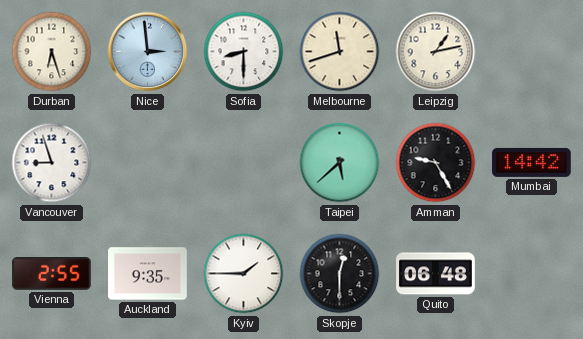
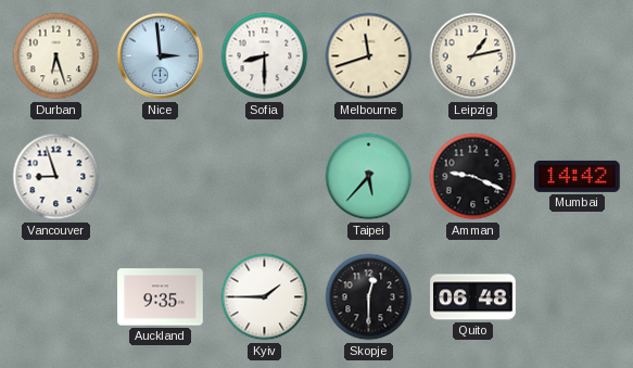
Taipei: 5:38 -> 5:37
Amman: 9:25 -> 9:19
Vienna: 2:55 -> none
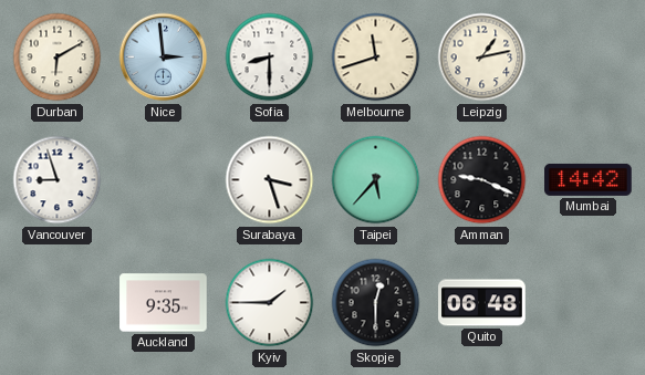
Durban: 6:27 -> 6:10
Surabaya: none -> 3:27
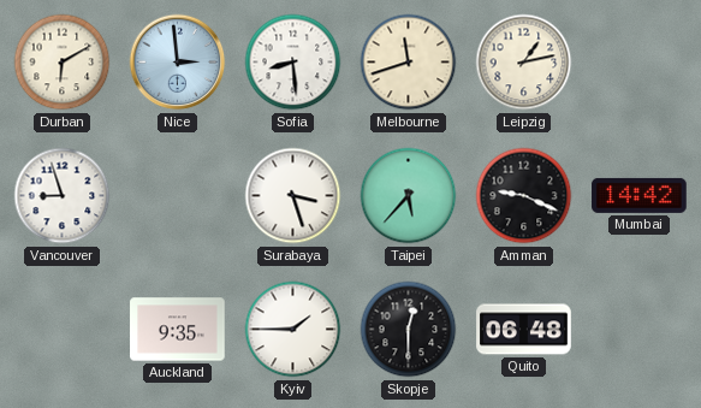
Sofia: 8:30 -> 8:29
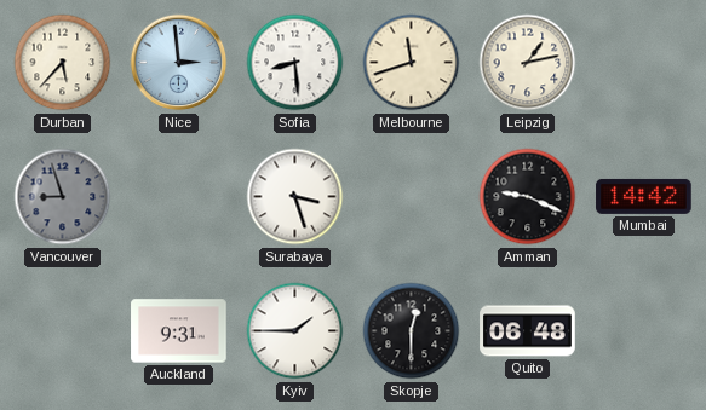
Durban: 6:10 -> 5:37
Vancouver dial: white -> grey
Taipei: 5:37 -> none
Auckland: 9:35 -> 9:31
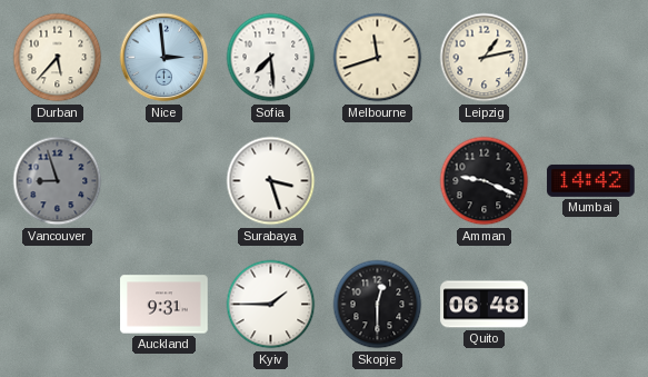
Sofia: 8:29 -> 7:29
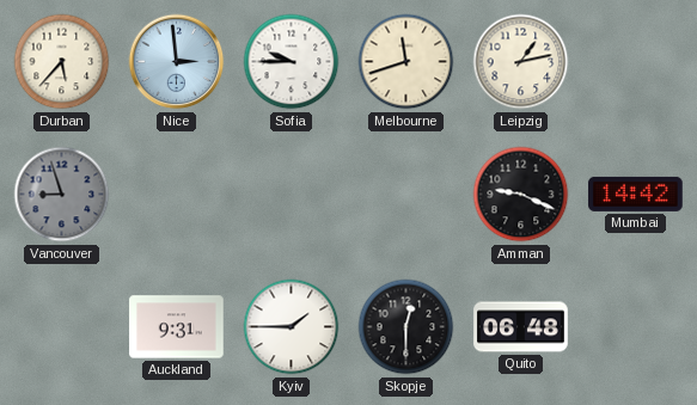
Sofia: 7:29 -> 9:45
Surabaya: 3:27 -> none
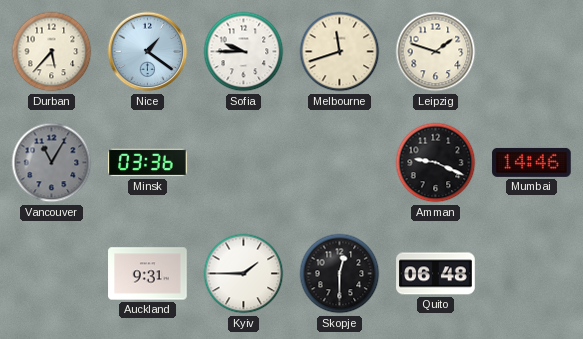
Nice: 2:59 -> 1:21
Leipzig: 1:13 -> 1:48
Vancouver: 8:57 -> 11:05
Minsk: none -> 03:36
Mumbai: 14:42 -> 14:46
